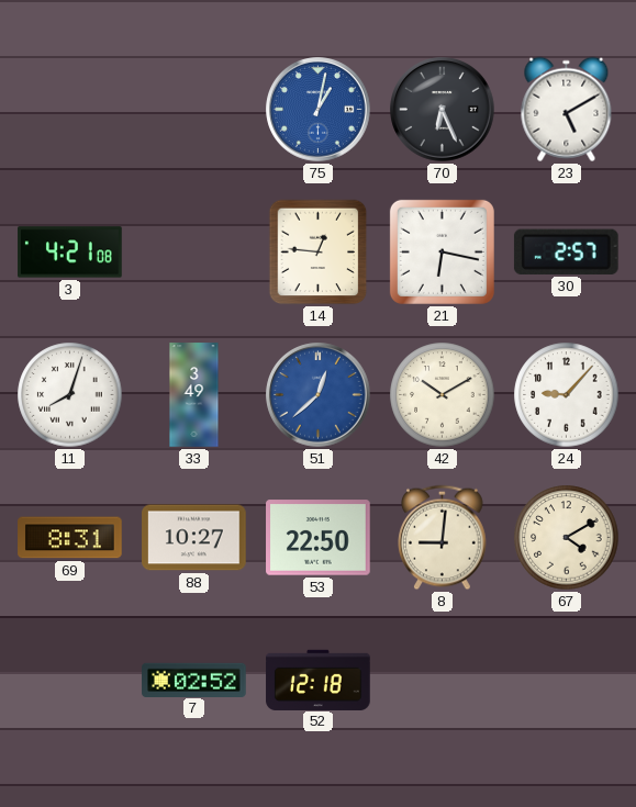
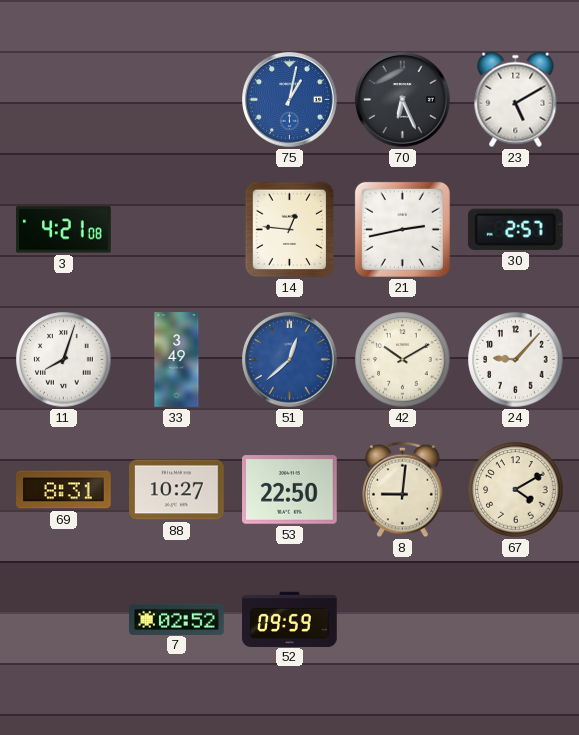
21: 6:17 -> 2:43
52: 12:18 -> 09:59
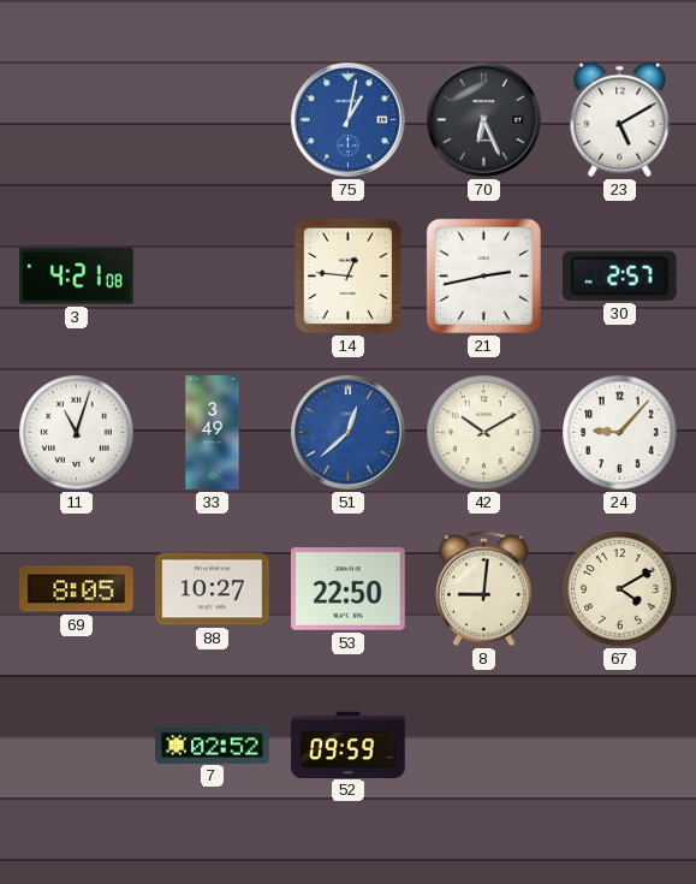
11: 8:03 -> 11:03
69: 8:31 -> 8:05
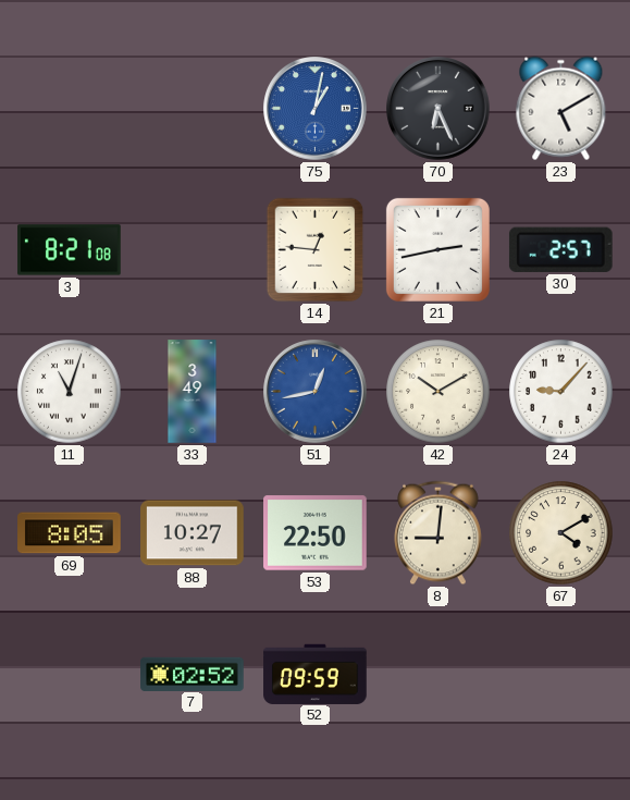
3: 4:21 -> 8:21
51: 12:38 -> 12:43
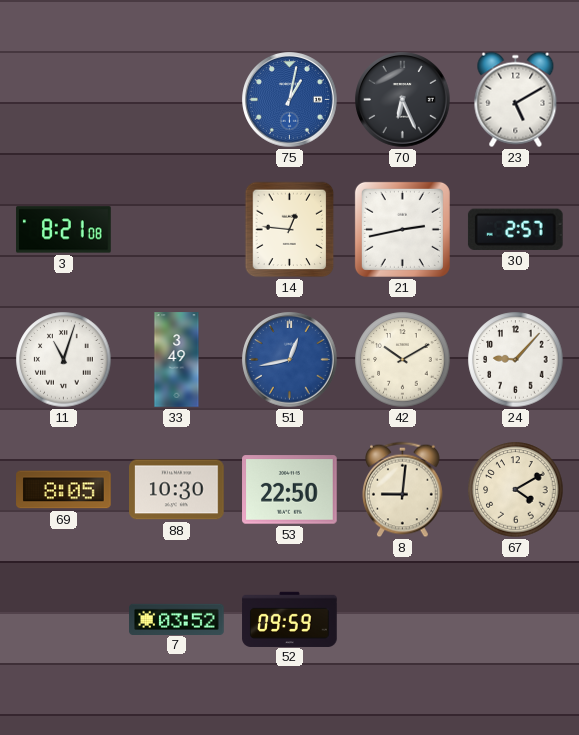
88: 10:27 -> 10:30
7: 02:52 -> 03:52
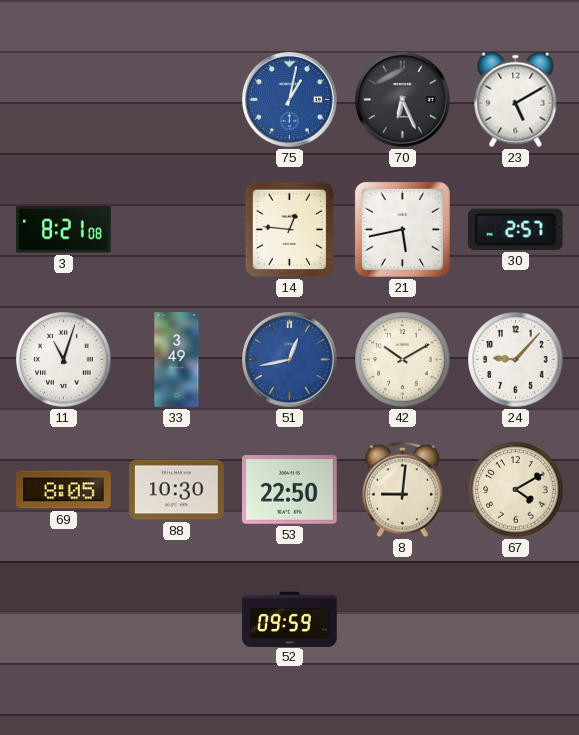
21: 2:43 -> 5:43
7: 03:52 -> none
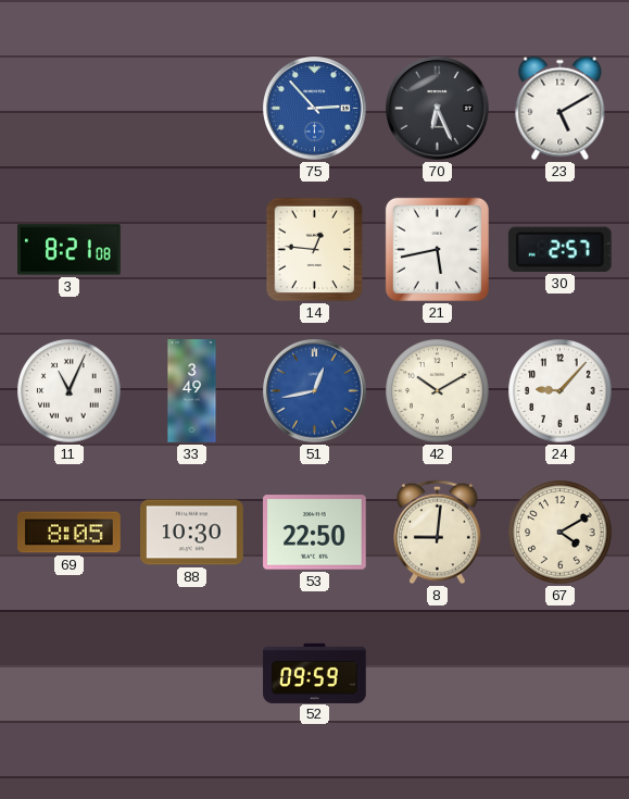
75: 1:02 -> 2:53
11: 11:03 -> 11:04
